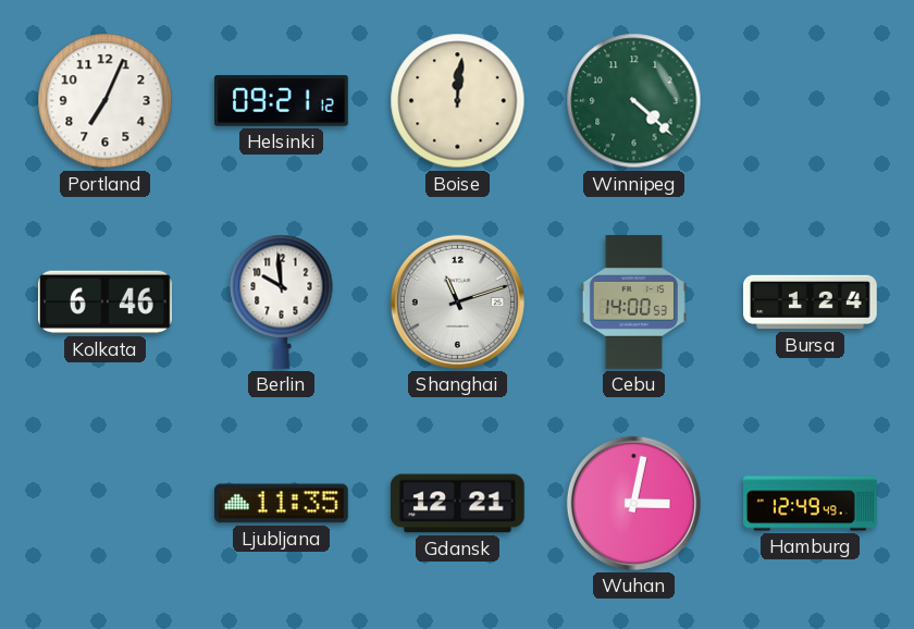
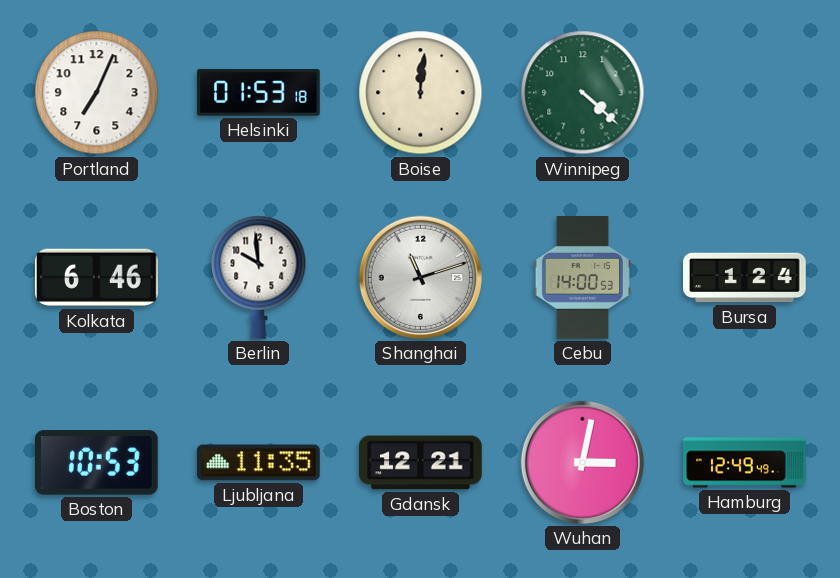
Helsinki: 09:21 -> 01:53
Boston: none -> 10:53
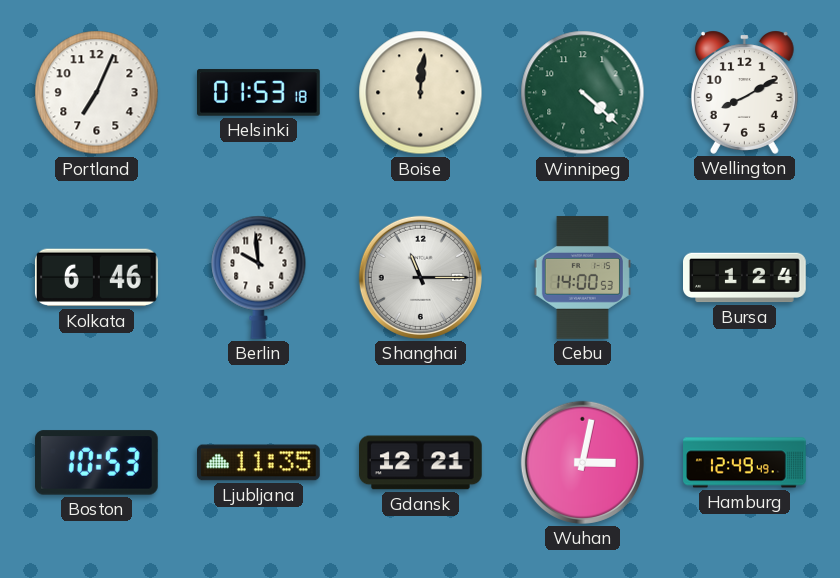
Wellington: none -> 8:10
Shanghai: 11:12 -> 11:15
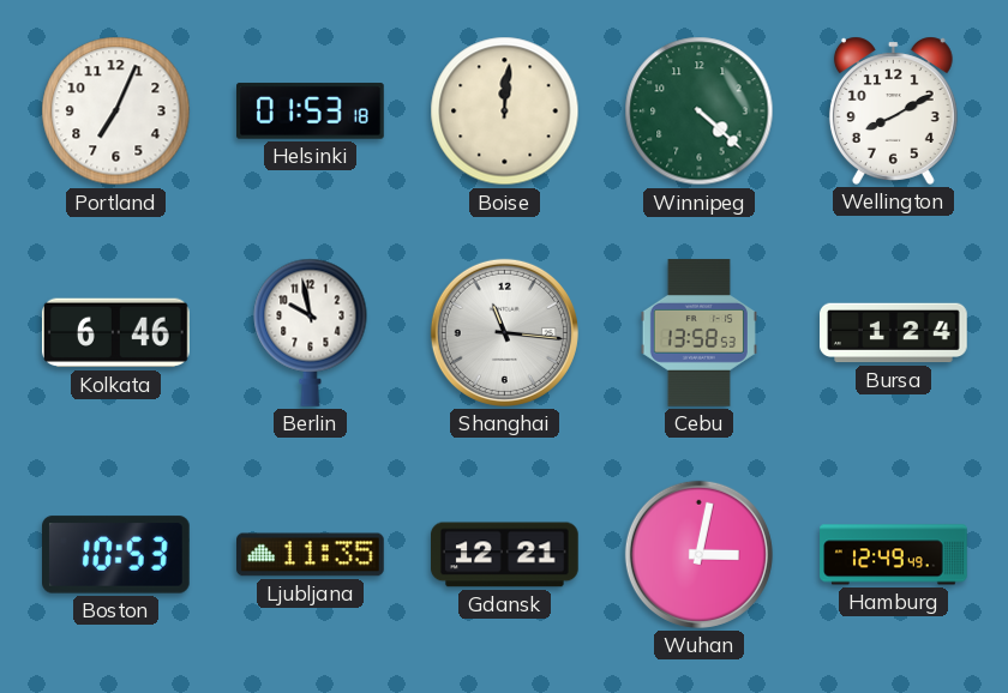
Berlin: 9:59 -> 9:58
Shanghai: 11:15 -> 11:16
Cebu: 14:00 -> 13:58
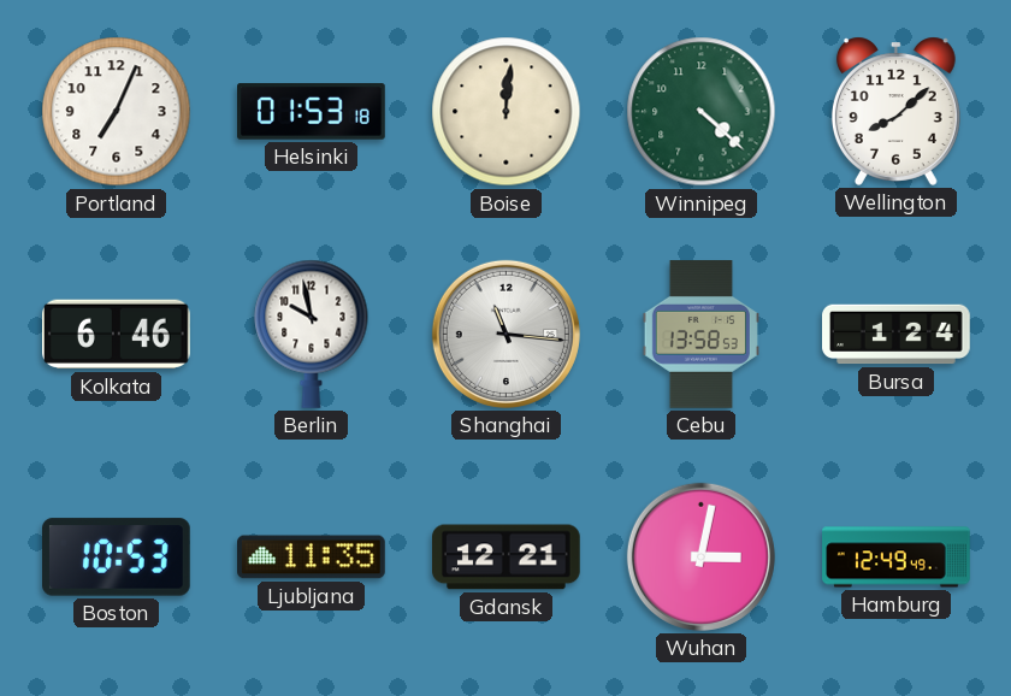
Wellington: 8:10 -> 8:08
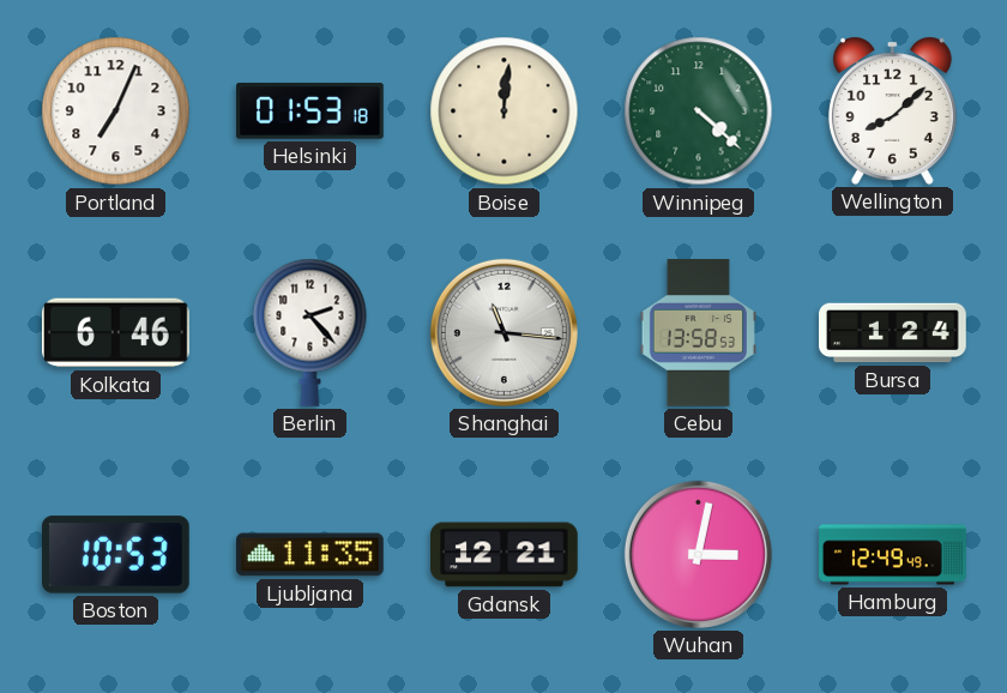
Berlin: 9:58 -> 2:23
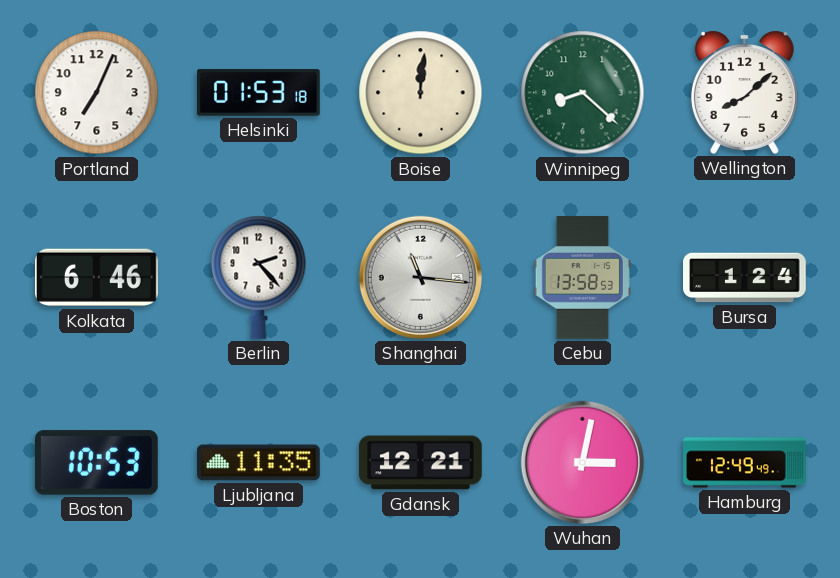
Winnipeg: 4:22 -> 8:22
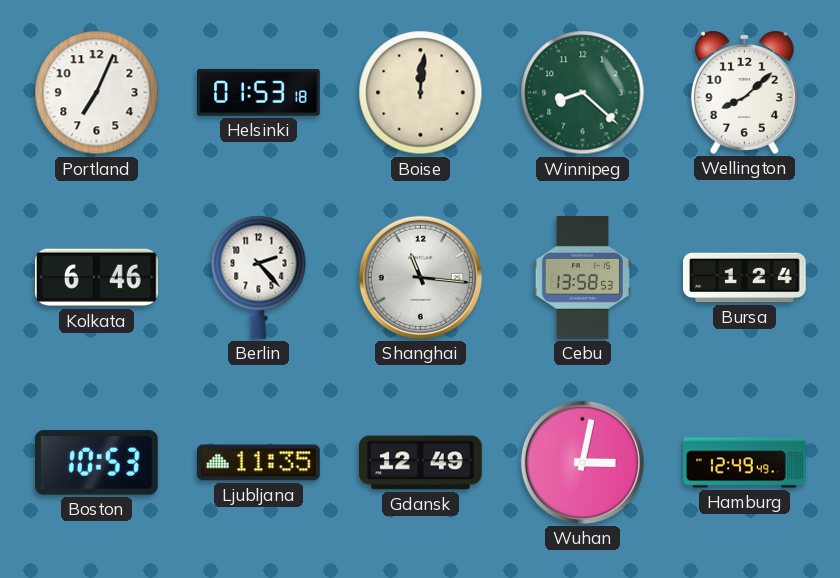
Gdansk: 12:21 -> 12:49
